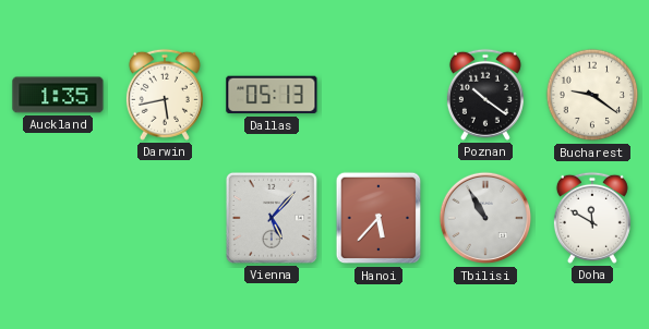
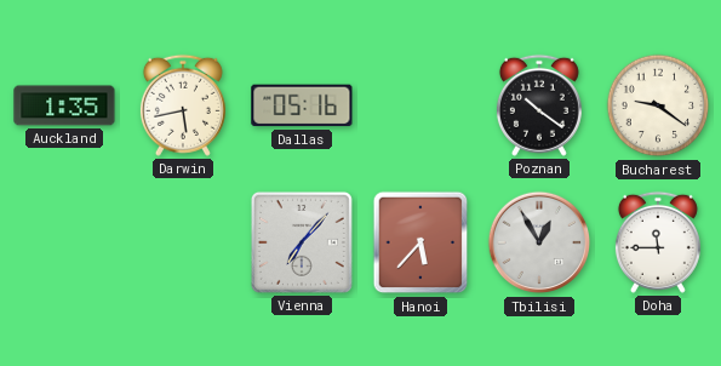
Dallas: 05:13 -> 05:16
Vienna: 5:07 -> 7:07
Tbilisi: 10:55 -> 12:55
Doha: 11:50 -> 11:45
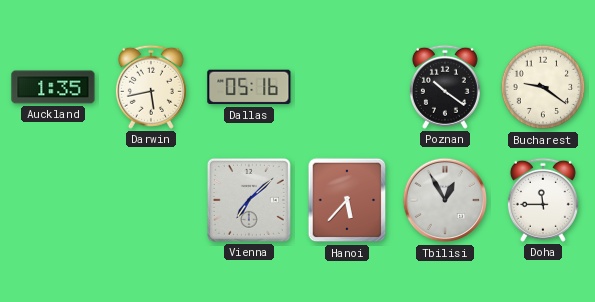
Vienna: 7:07 -> 7:08
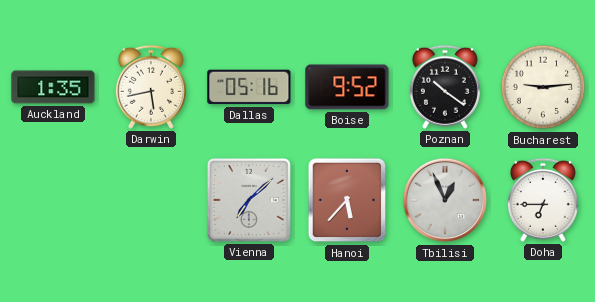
Boise: none -> 9:52
Bucharest: 9:21 -> 9:14
Tbilisi: 12:55 -> 12:56
Doha: 11:45 -> 6:45
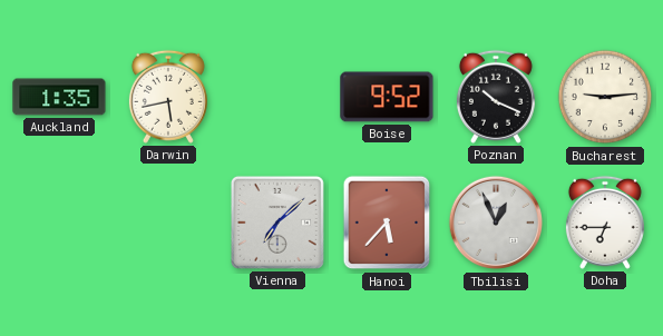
Dallas: 05:16 -> none
Poznan: 10:21 -> 10:19
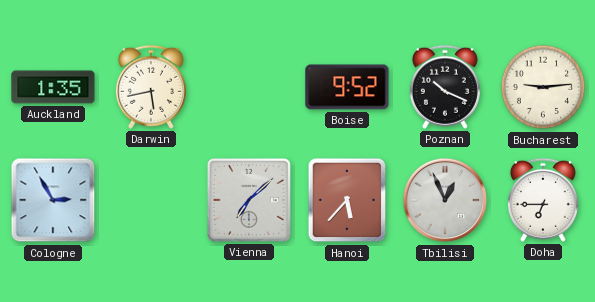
Cologne: none -> 2:55
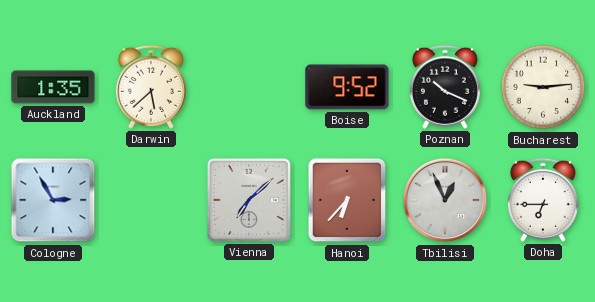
Darwin: 5:43 -> 5:38
Hanoi: 5:37 -> 6:37
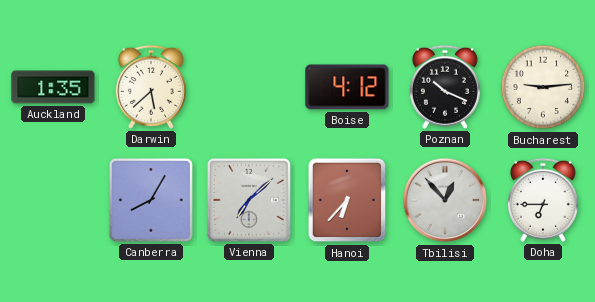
Boise: 9:52 -> 4:12
Cologne: 2:55 -> none
Canberra: none -> 8:05
Tbilisi: 12:56 -> 12:53
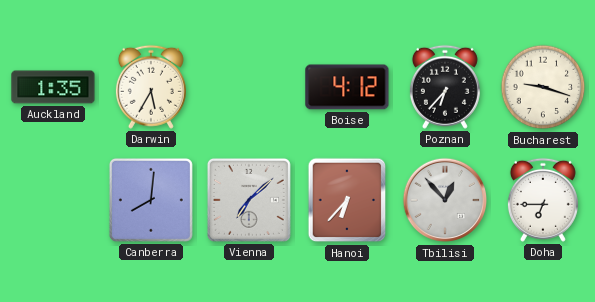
Darwin: 5:38 -> 5:35
Poznan: 10:19 -> 6:37
Bucharest: 9:14 -> 9:18
Canberra: 8:05 -> 8:01
